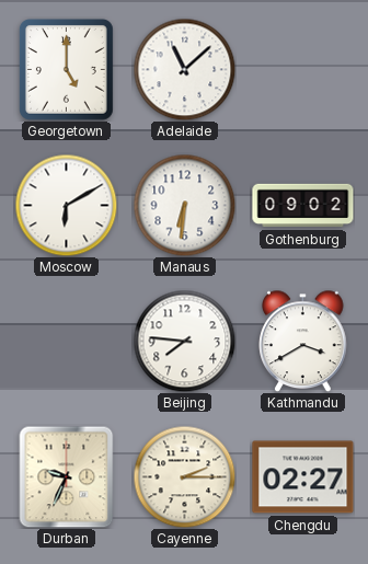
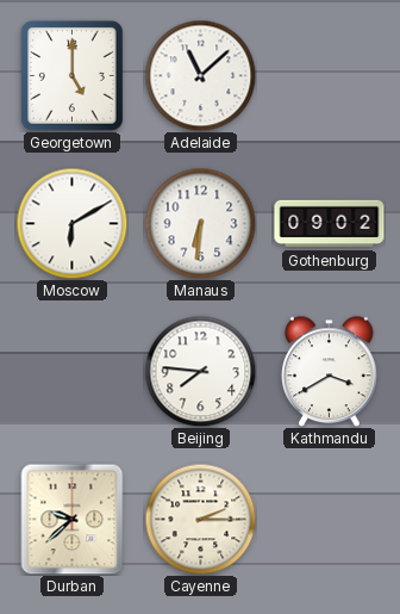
Durban: 9:34 -> 9:38
Chengdu: 02:27 -> none
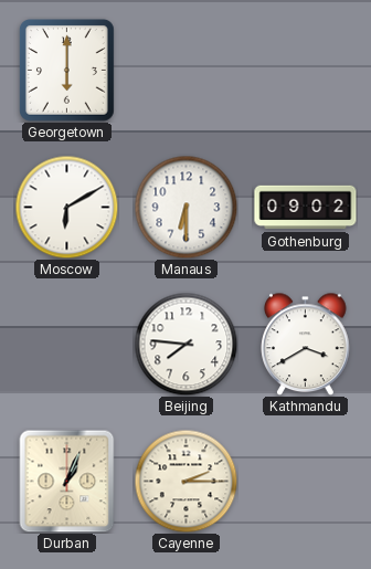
Georgetown: 5:00 -> 6:00
Adelaide: 11:08 -> none
Manaus: 6:31 -> 6:30
Durban: 9:38 -> 1:04
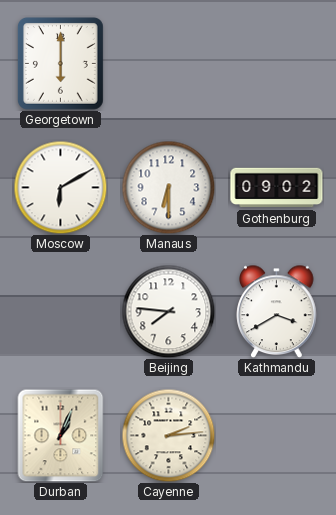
Cayenne: 2:15 -> 2:14
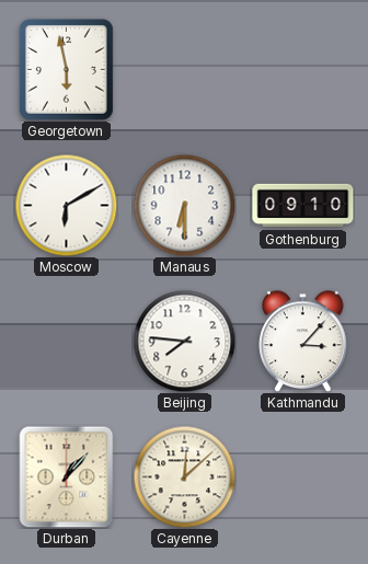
Georgetown: 6:00 -> 5:58
Gothenburg: 09:02 -> 09:10
Kathmandu: 3:40 -> 3:07
Durban: 1:04 -> 1:07
Cayenne: 2:14 -> 12:08
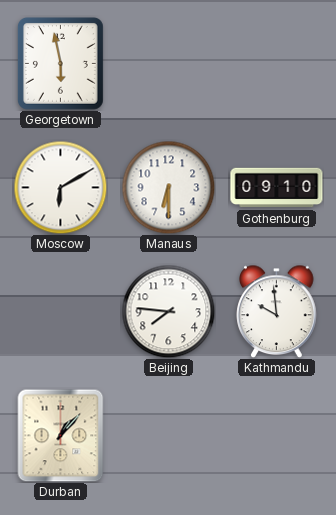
Kathmandu: 3:07 -> 9:59
Cayenne: 12:08 -> none
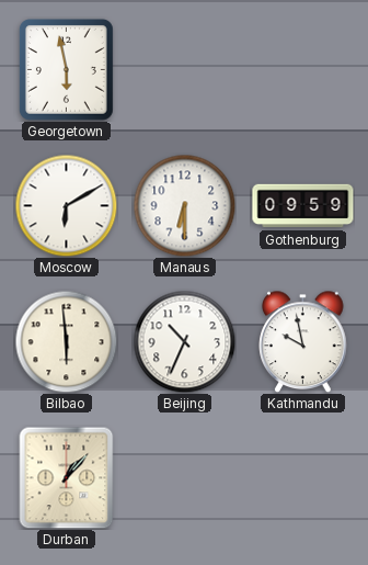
Gothenburg: 09:10 -> 09:59
Bilbao: none -> 5:59
Beijing: 7:46 -> 10:34
Kathmandu: 9:59 -> 9:58
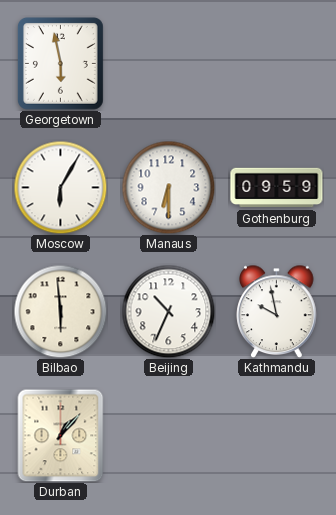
Moscow: 6:10 -> 6:05
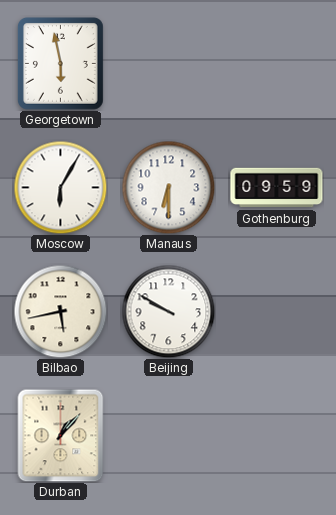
Bilbao: 5:59 -> 5:43
Beijing: 10:34 -> 9:50
Kathmandu: 9:58 -> none
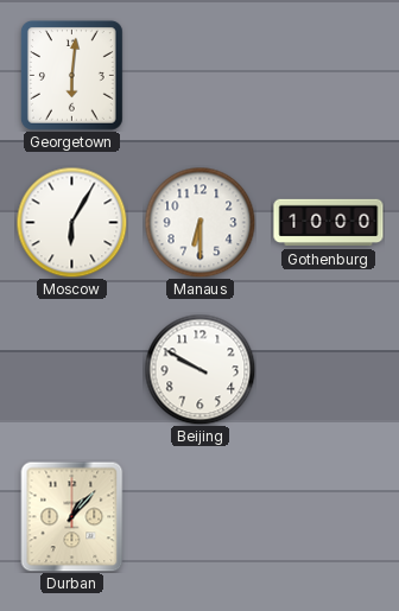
Georgetown: 5:58 -> 6:01
Gothenburg: 09:59 -> 10:00
Bilbao: 5:43 -> none
